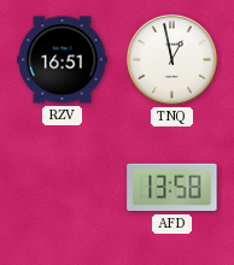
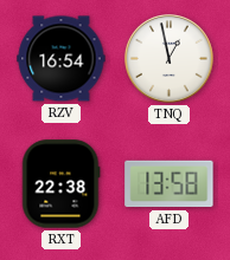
RZV: 16:51 -> 16:54
RXT: none -> 22:38
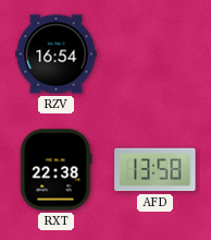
TNQ: 12:58 -> none
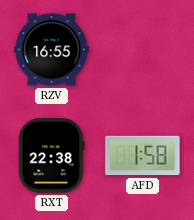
RZV: 16:54 -> 16:55
AFD: 13:58 -> 1:58
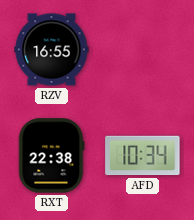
AFD: 1:58 -> 10:34
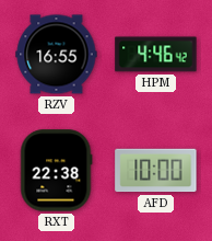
HPM: none -> 4:46
AFD: 10:34 -> 10:00
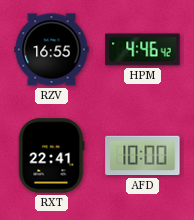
RXT: 22:38 -> 22:41
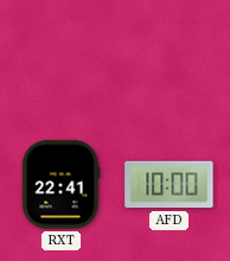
RZV: 16:55 -> none
HPM: 4:46 -> none
